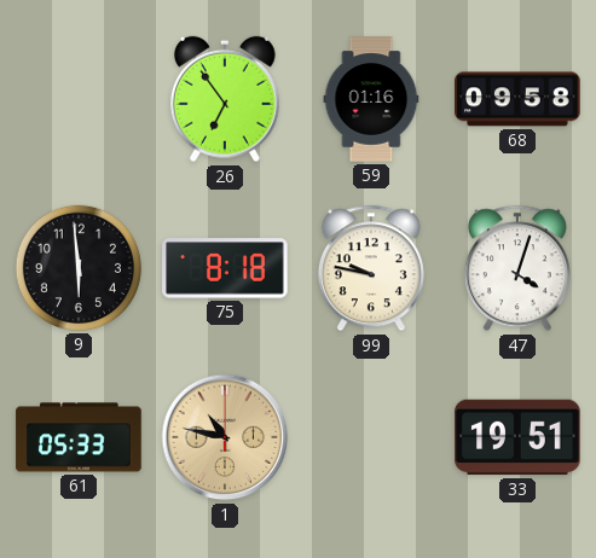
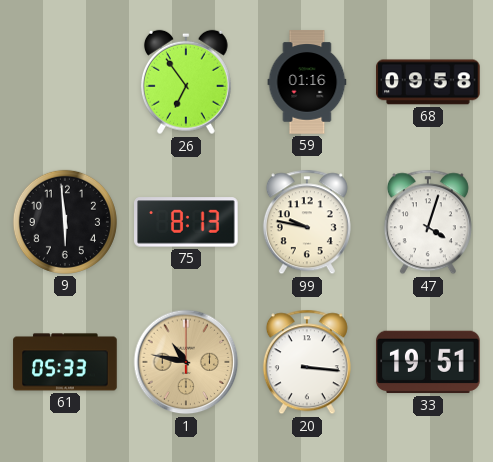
75: 8:18 -> 8:13
20: none -> 3:16
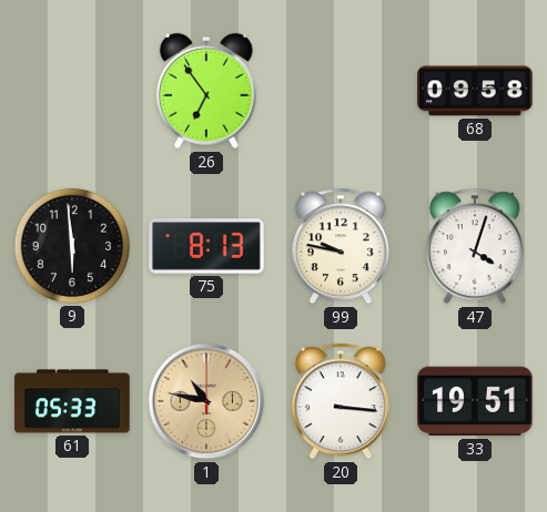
59: 01:16 -> none
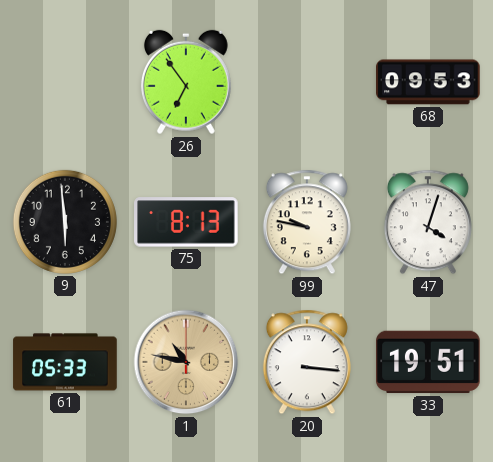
68: 09:58 -> 09:53
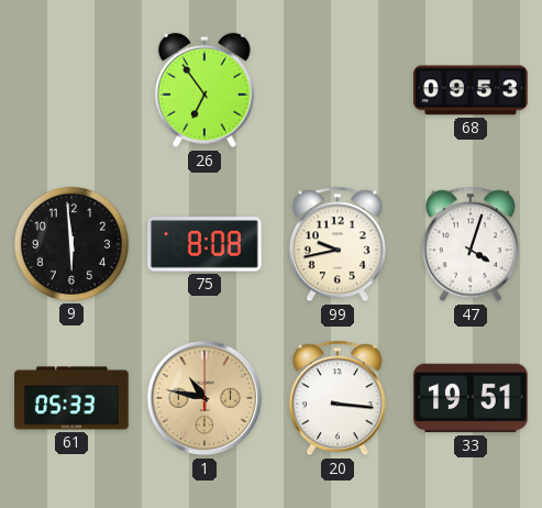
75: 8:13 -> 8:08
99: 9:47 -> 9:43
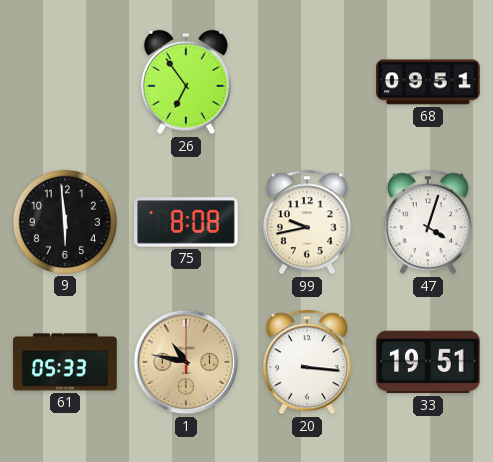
68: 09:53 -> 09:51
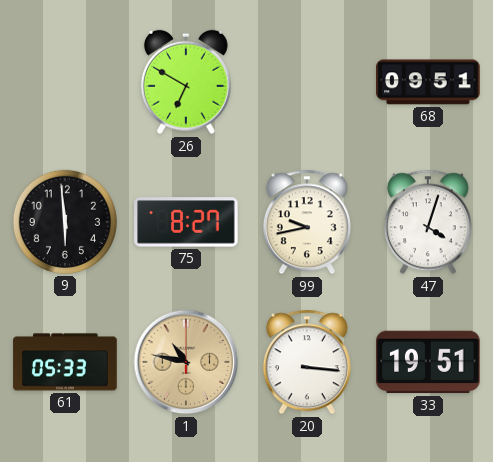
26: 6:54 -> 6:50
75: 8:08 -> 8:27
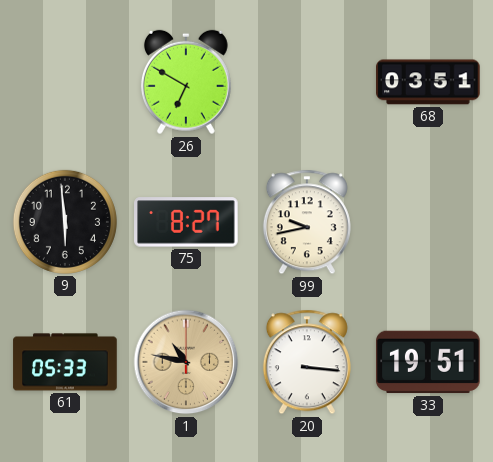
68: 09:51 -> 03:51
47: 4:03 -> none
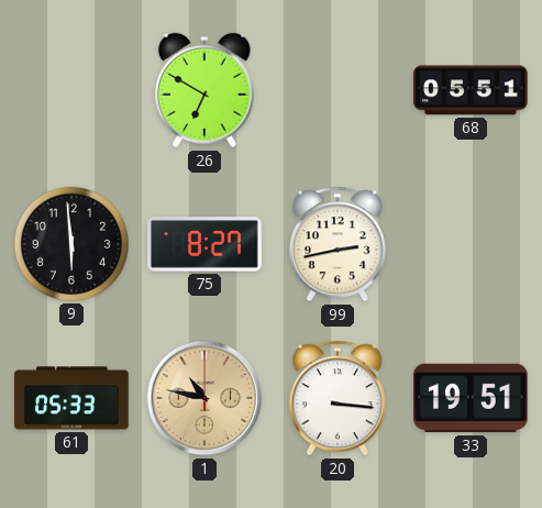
68: 03:51 -> 05:51
99: 9:43 -> 2:43
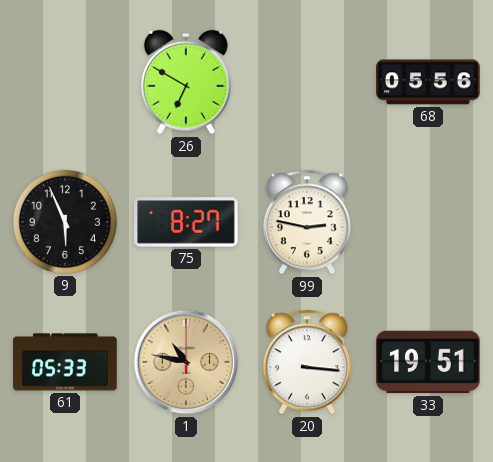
68: 05:51 -> 05:56
9: 5:59 -> 5:56
99: 2:43 -> 2:47
